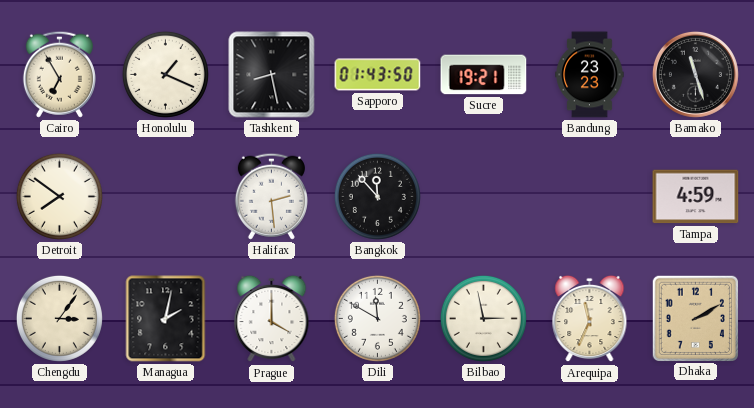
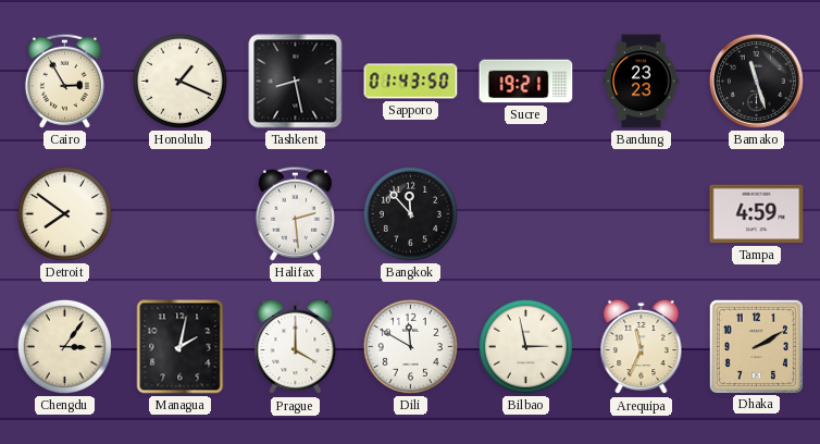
Cairo: 6:55 -> 2:55
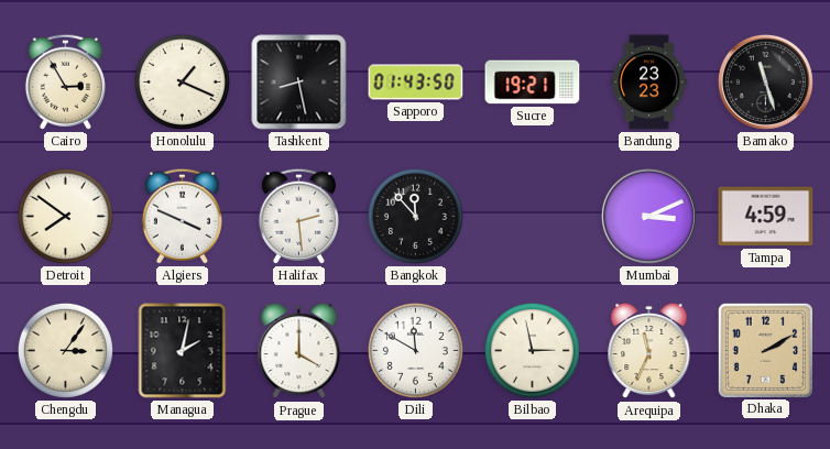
Algiers: none -> 3:49
Mumbai: none -> 3:11
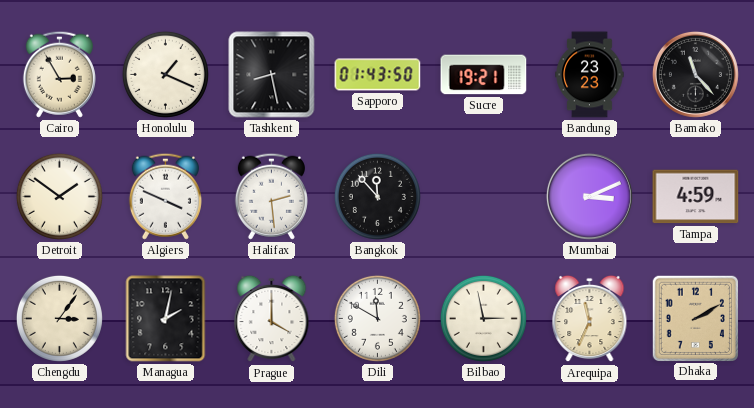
Bamako: 11:27 -> 11:23
Detroit: 7:51 -> 1:51
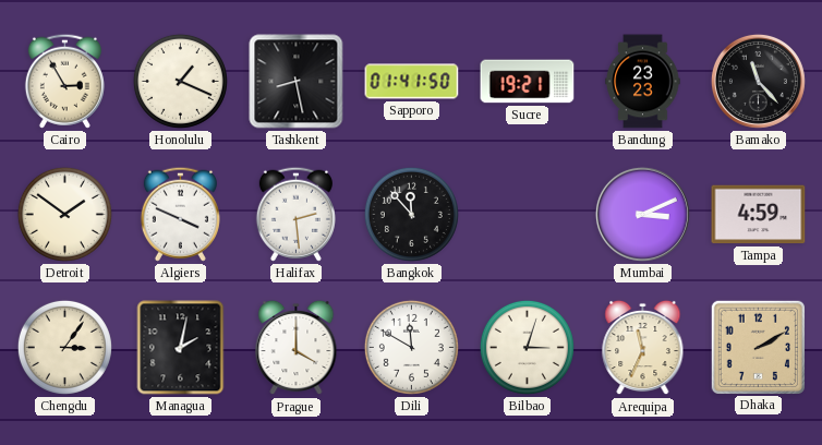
Sapporo: 01:43 -> 01:41
Bilbao: 2:58 -> 3:03
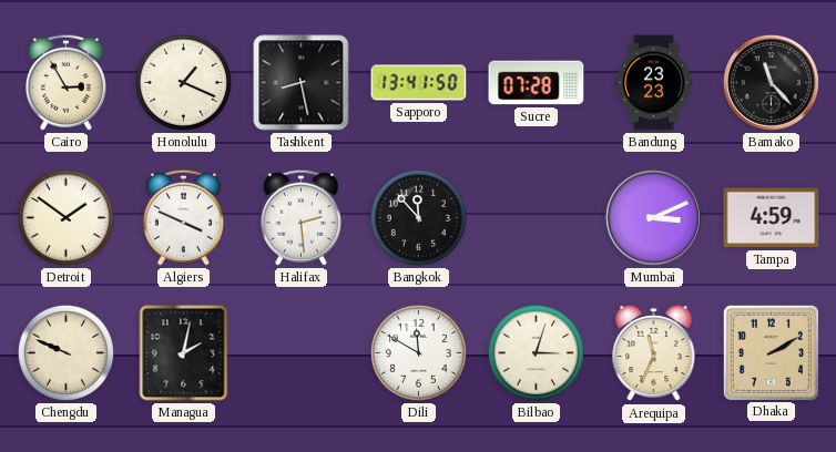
Sapporo: 01:41 -> 13:41
Sucre: 19:21 -> 07:28
Chengdu: 3:06 -> 9:49
Prague: 4:00 -> none
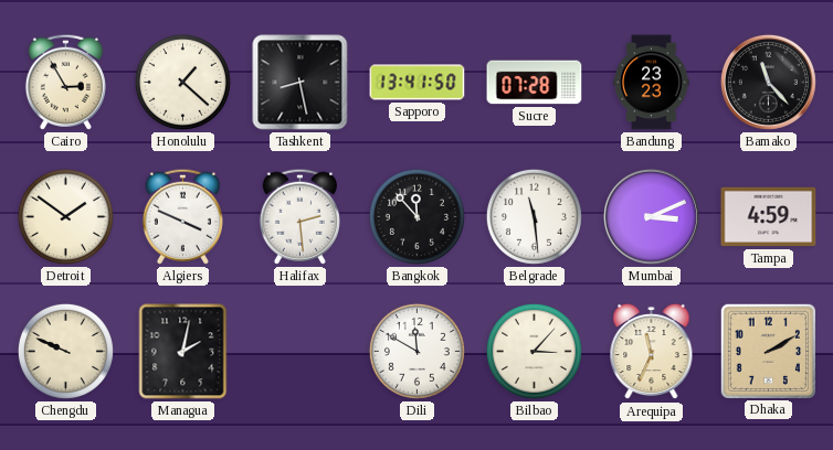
Honolulu: 1:19 -> 1:22
Belgrade: none -> 11:29
Bilbao: 3:03 -> 3:07
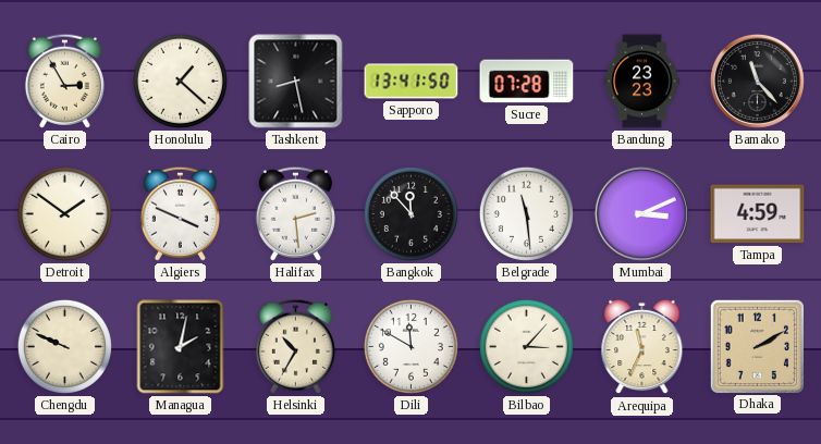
Helsinki: none -> 10:35
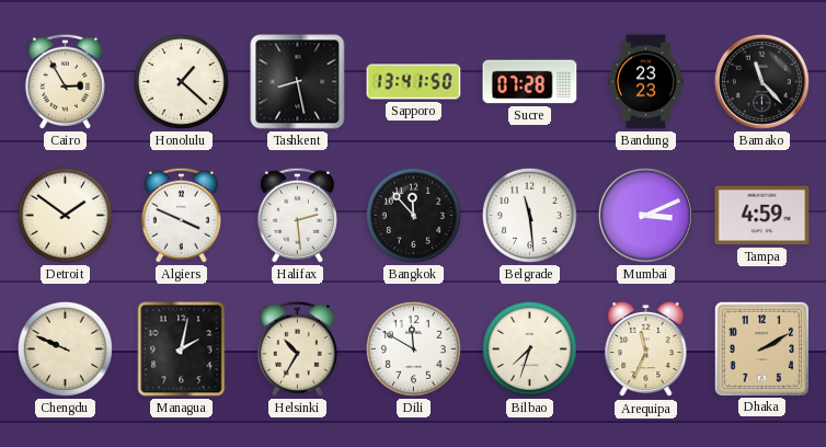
Bilbao: 3:07 -> 7:33
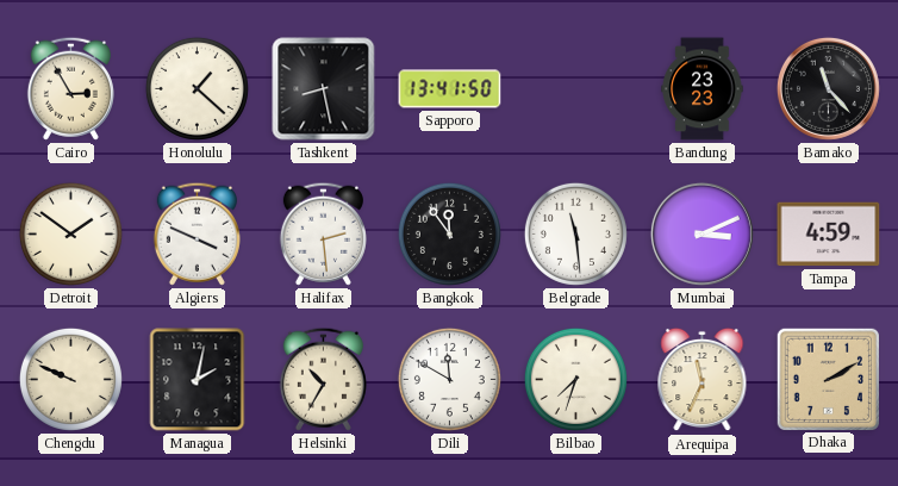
Sucre: 07:28 -> none
Bangkok: 11:53 -> 11:54
